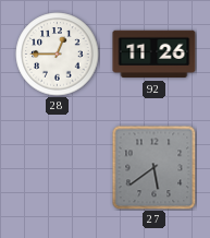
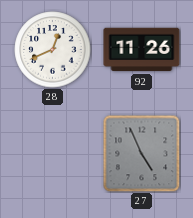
28: 12:45 -> 12:41
27: 5:39 -> 4:56
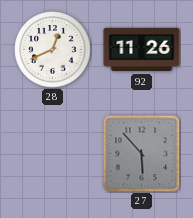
27: 4:56 -> 5:53
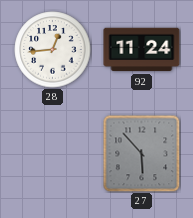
28: 12:41 -> 12:44
92: 11:26 -> 11:24
